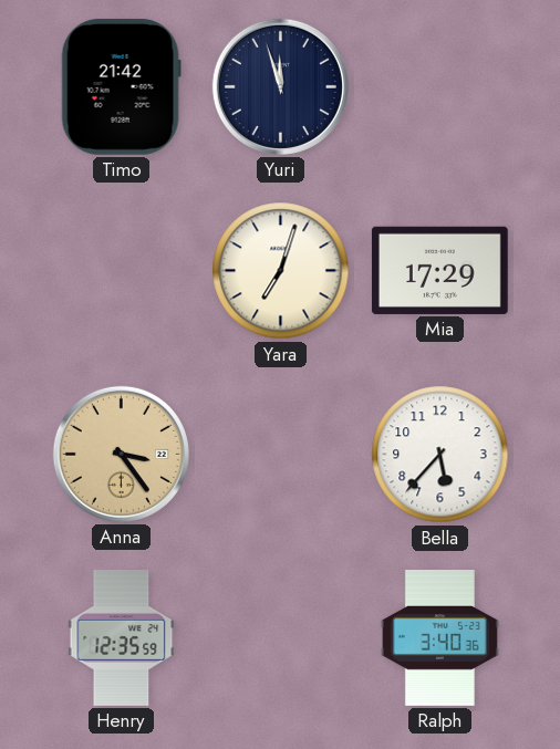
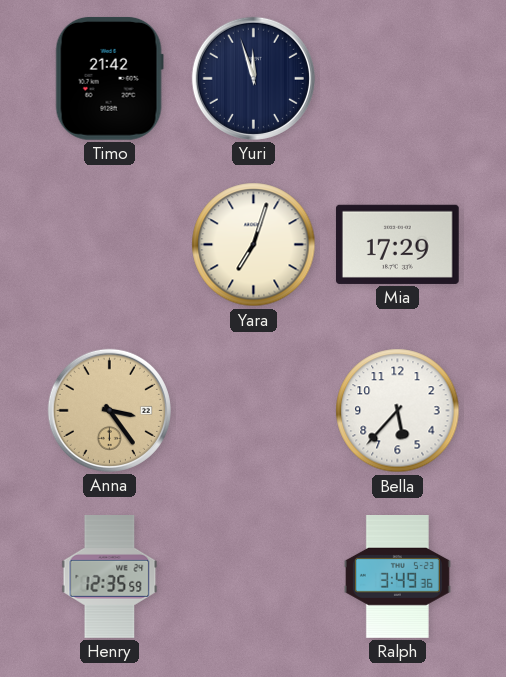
Ralph: 3:40 -> 3:49
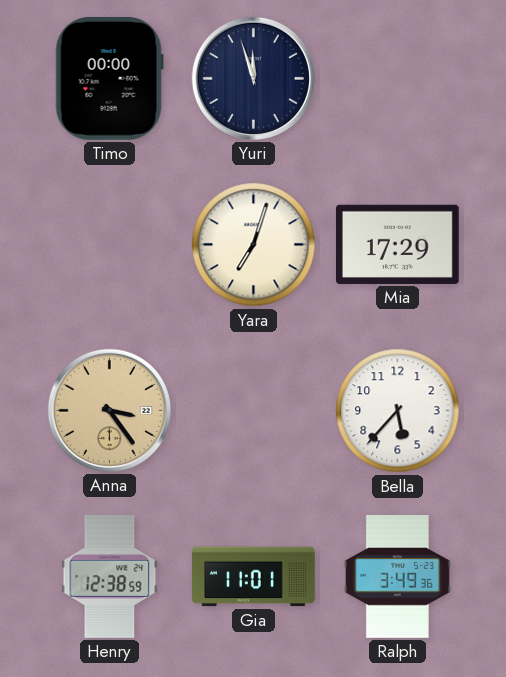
Timo: 21:42 -> 00:00
Henry: 12:35 -> 12:38
Gia: none -> 11:01
